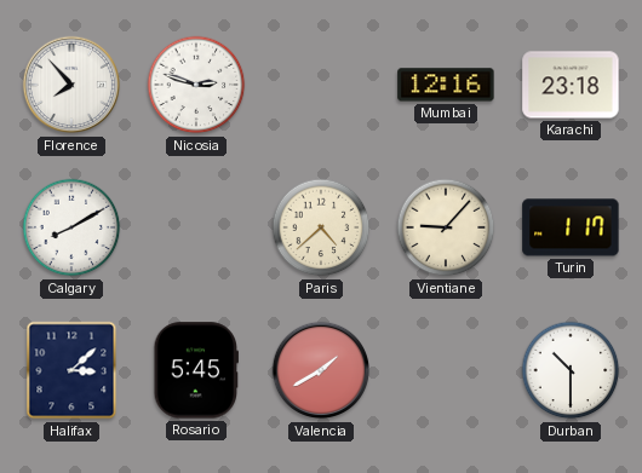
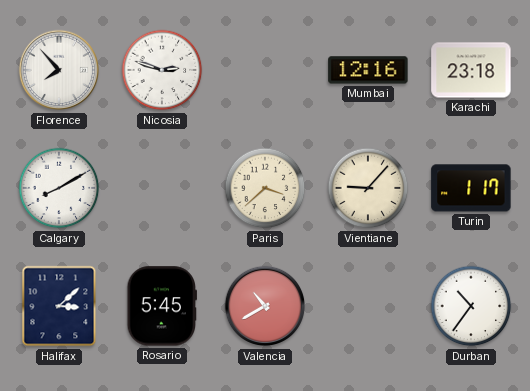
Paris: 4:38 -> 3:38
Valencia: 1:40 -> 10:40
Durban: 10:30 -> 10:36
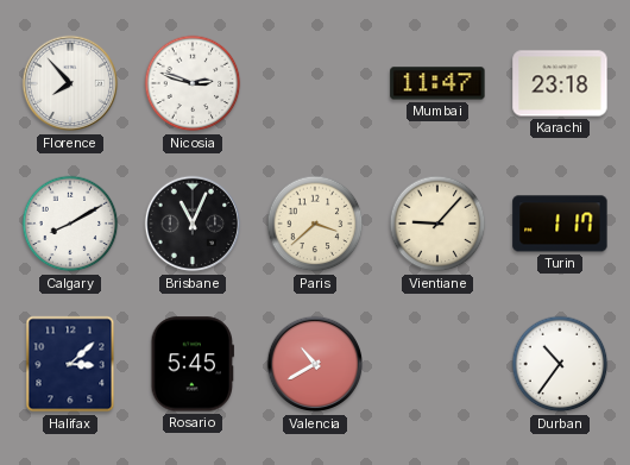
Mumbai: 12:16 -> 11:47
Brisbane: none -> 11:04
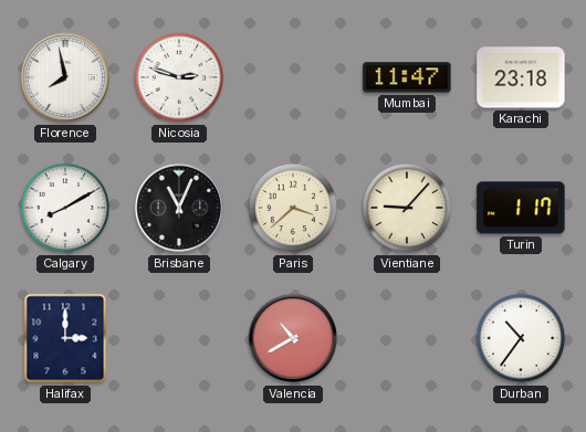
Florence: 7:53 -> 7:58
Halifax: 3:08 -> 3:00
Rosario: 5:45 -> none
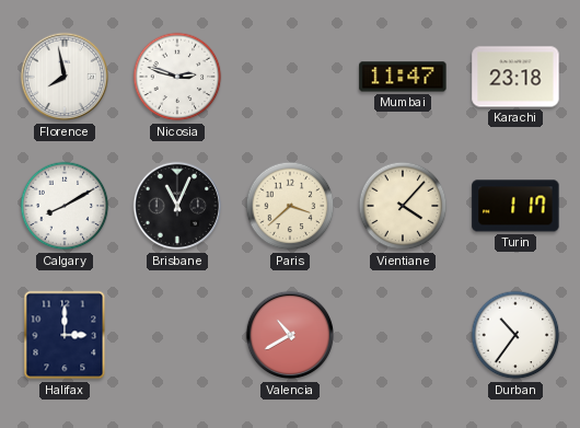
Vientiane: 9:07 -> 4:07
